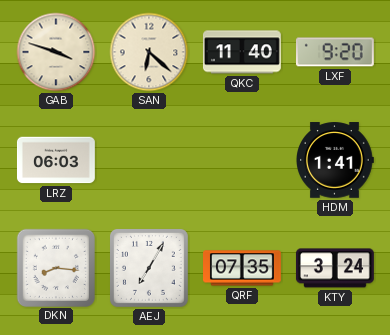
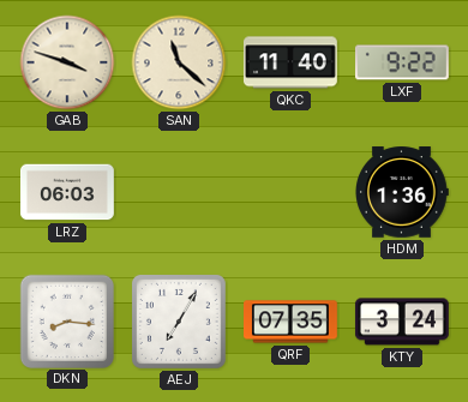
SAN: 6:22 -> 11:22
LXF: 9:20 -> 9:22
HDM: 1:41 -> 1:36
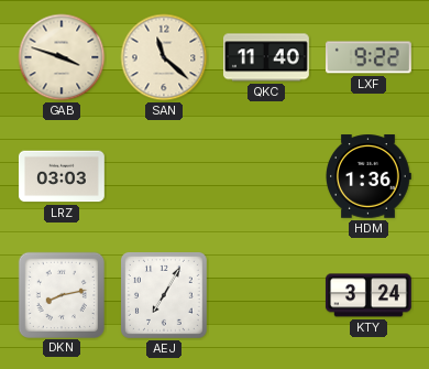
LRZ: 06:03 -> 03:03
DKN: 8:16 -> 8:13
QRF: 07:35 -> none
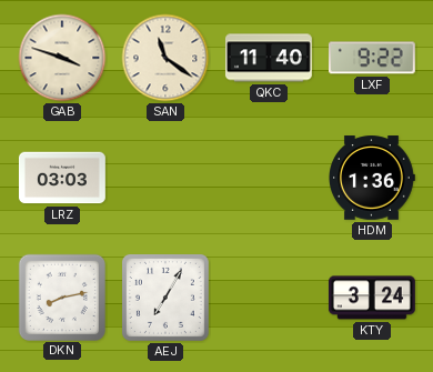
SAN: 11:22 -> 11:21
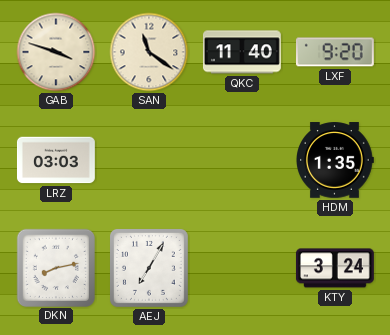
LXF: 9:22 -> 9:20
HDM: 1:36 -> 1:35
